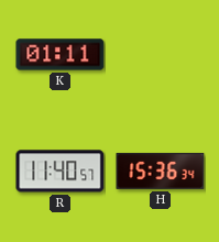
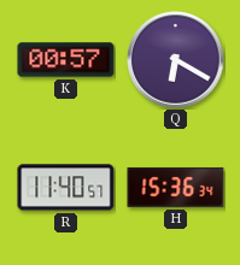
K: 01:11 -> 00:57
Q: none -> 6:20
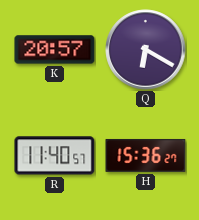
K: 00:57 -> 20:57
H: 15:36:34 -> 15:36:27
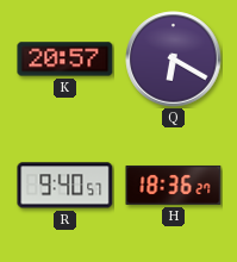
R: 11:40 -> 9:40
H: 15:36 -> 18:36
